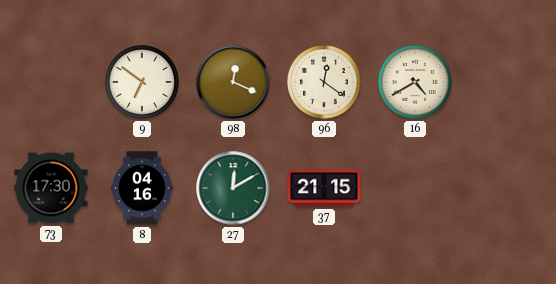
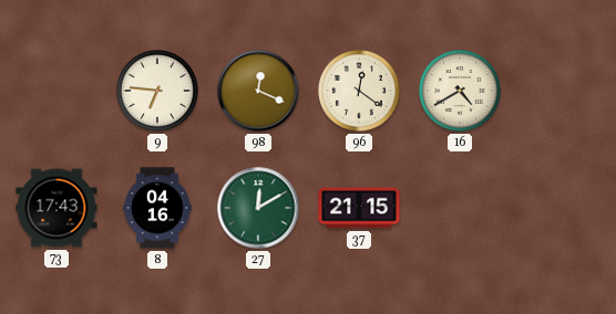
9: 6:51 -> 6:46
73: 17:30 -> 17:43
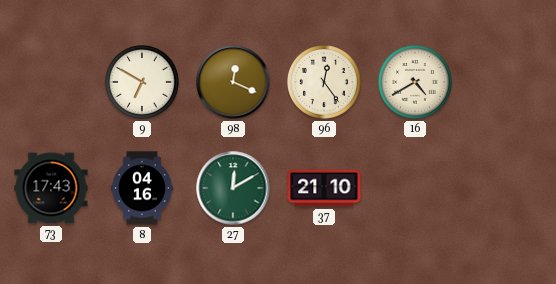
9: 6:46 -> 6:50
96: 12:21 -> 12:24
37: 21:15 -> 21:10
